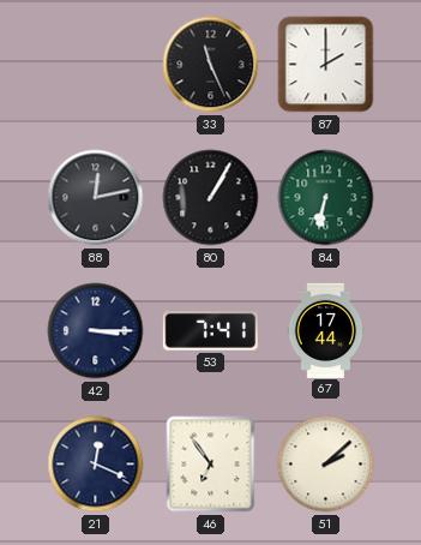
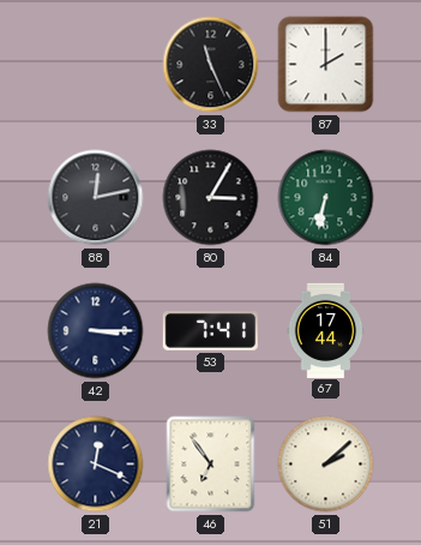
80: 1:05 -> 3:05
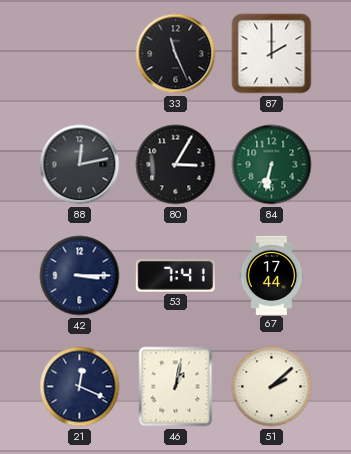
46: 6:54 -> 1:02
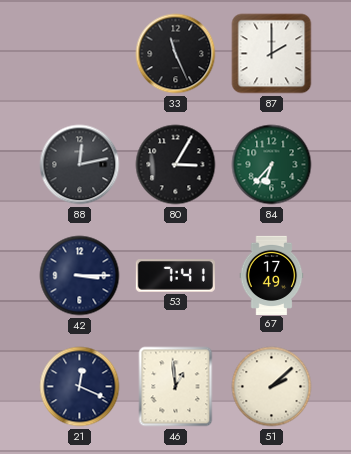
84: 6:32 -> 6:37
67: 17:44 -> 17:49
46: 1:02 -> 12:59
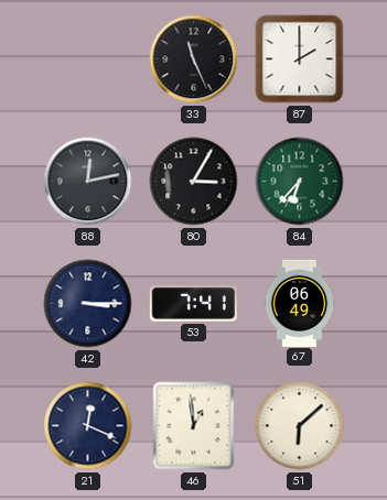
67: 17:49 -> 06:49
51: 2:08 -> 6:08
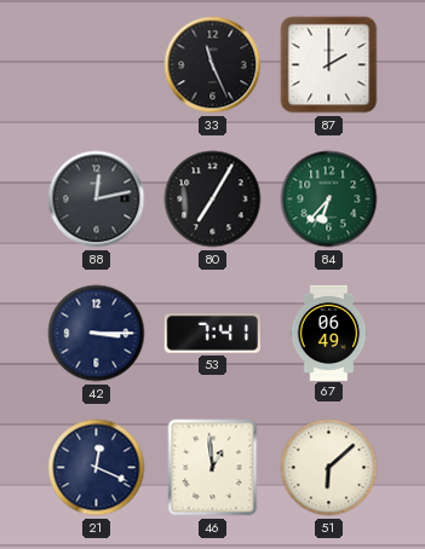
80: 3:05 -> 7:05
